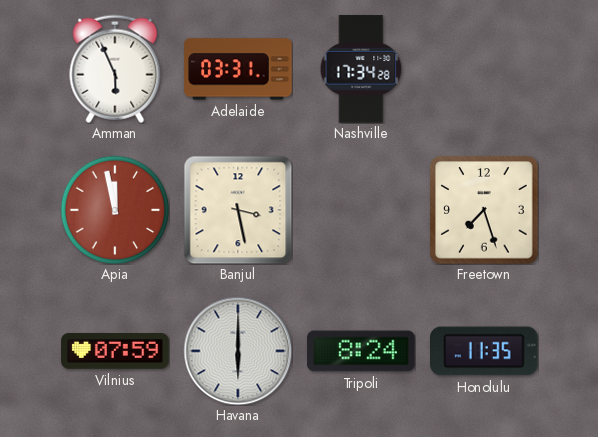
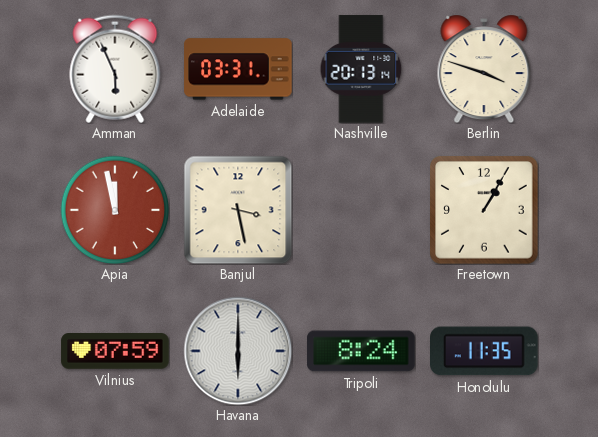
Nashville: 17:34 -> 20:13
Berlin: none -> 3:48
Freetown: 7:27 -> 1:05
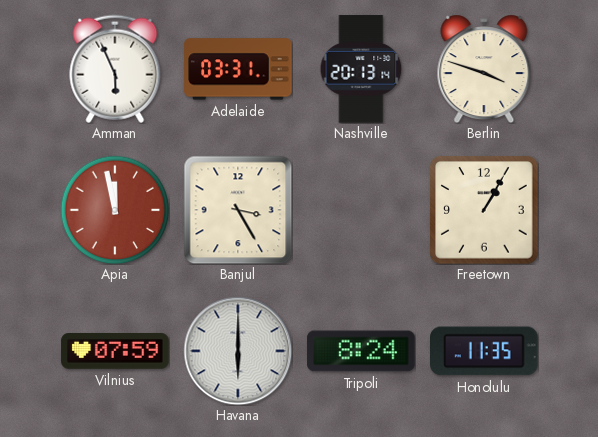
Banjul: 3:28 -> 3:25
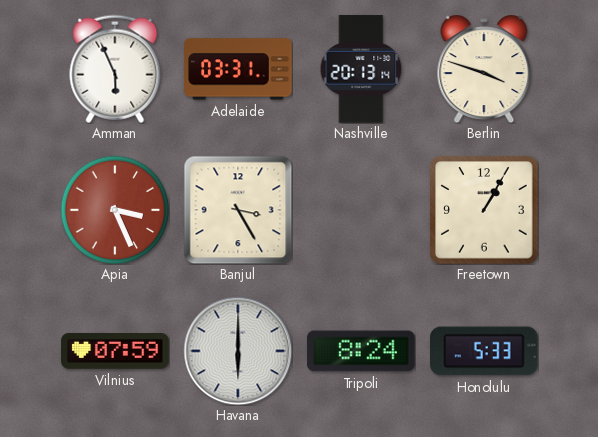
Apia: 11:58 -> 3:26
Honolulu: 11:35 -> 5:33
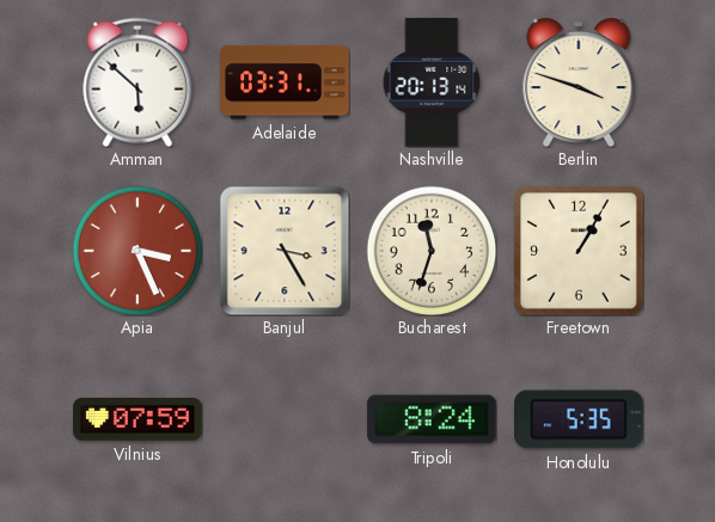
Amman: 5:56 -> 5:52
Bucharest: none -> 11:33
Havana: 6:00 -> none
Honolulu: 5:33 -> 5:35
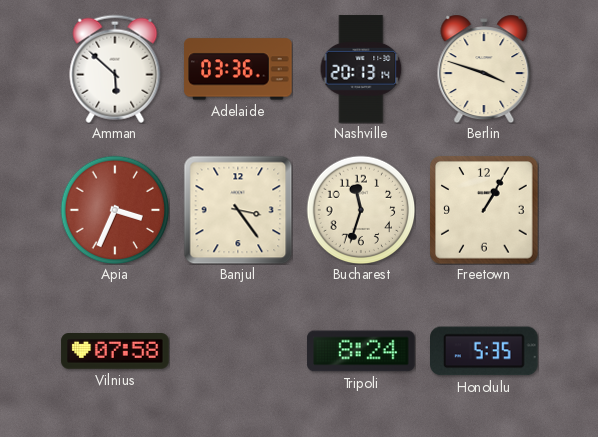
Adelaide: 03:31 -> 03:36
Apia: 3:26 -> 3:34
Banjul: 3:25 -> 3:24
Vilnius: 07:59 -> 07:58
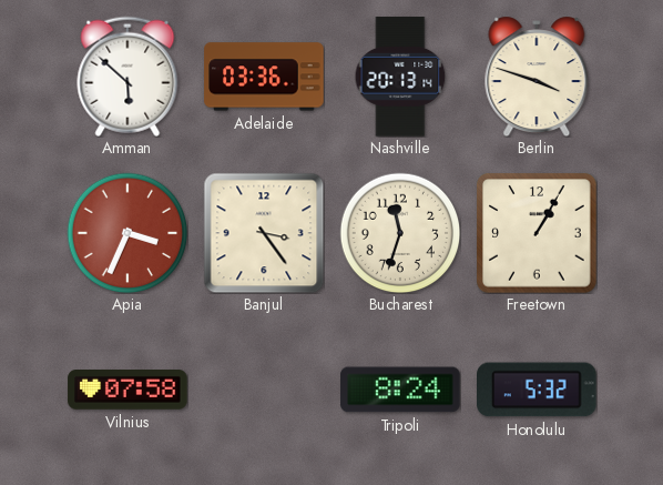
Honolulu: 5:35 -> 5:32
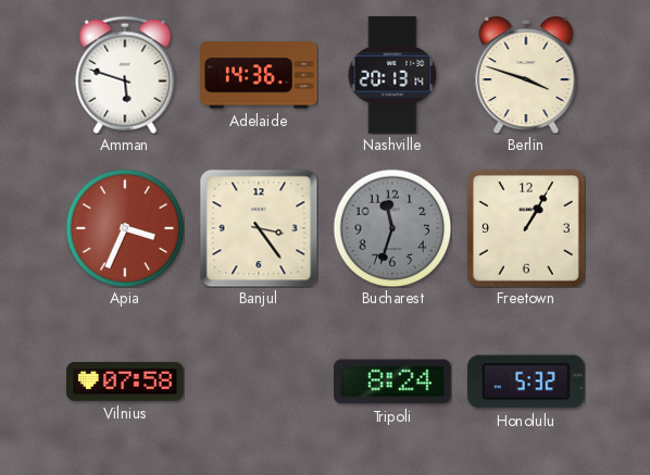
Amman: 5:52 -> 5:48
Adelaide: 03:36 -> 14:36
Bucharest dial: cream -> grey
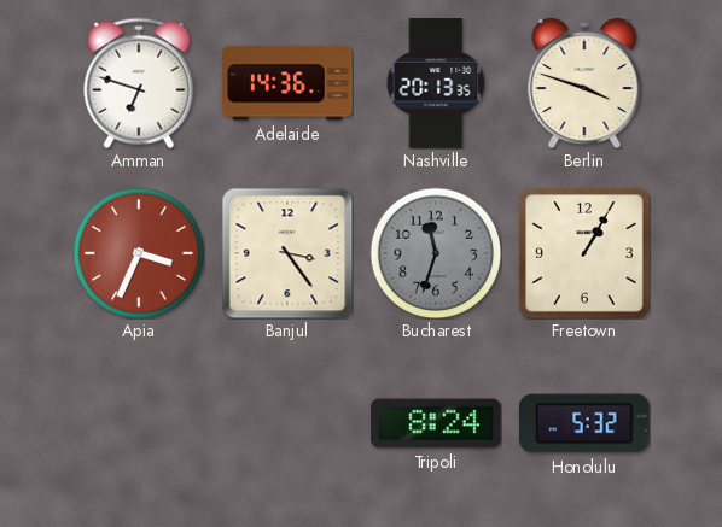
Amman: 5:48 -> 6:48
Nashville: 20:13:14 -> 20:13:35
Vilnius: 07:58 -> none
